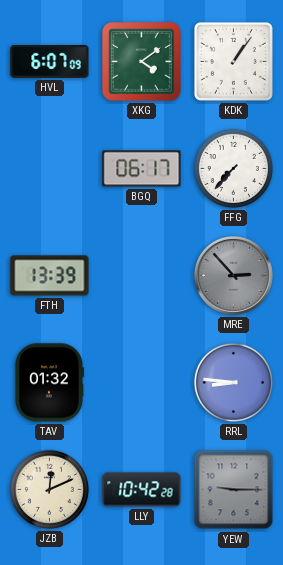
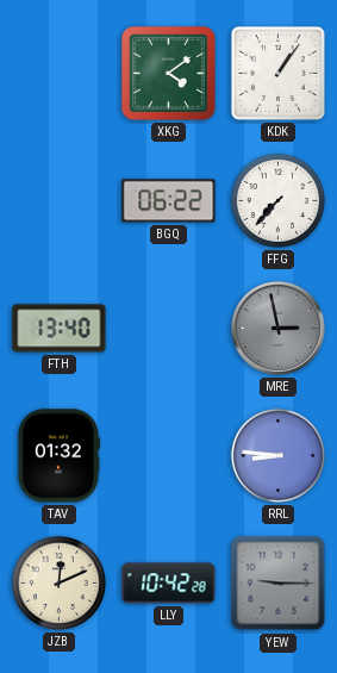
HVL: 6:07 -> none
BGQ: 06:17 -> 06:22
FTH: 13:39 -> 13:40
MRE: 2:53 -> 2:58
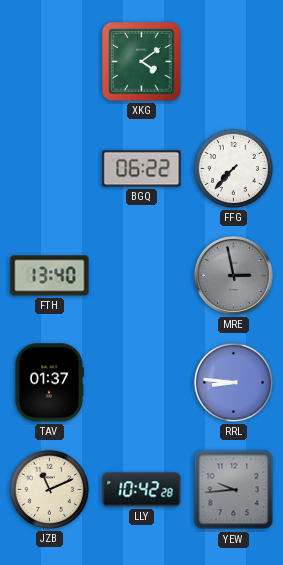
KDK: 1:06 -> none
TAV: 01:32 -> 01:37
JZB: 12:11 -> 11:11
YEW: 9:15 -> 9:44
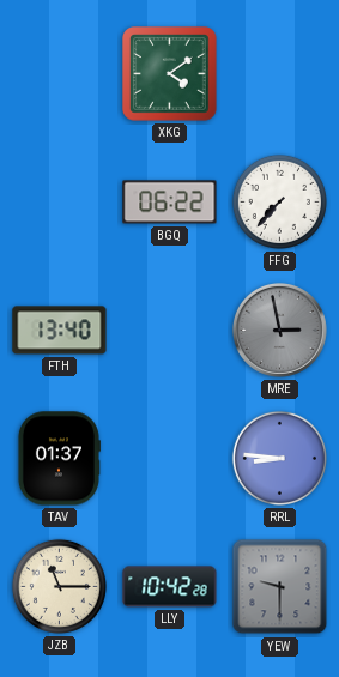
JZB: 11:11 -> 11:15
YEW: 9:44 -> 9:30
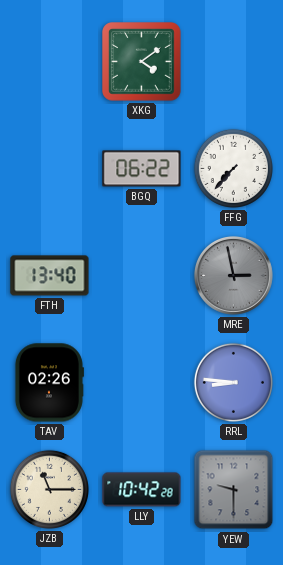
TAV: 01:37 -> 02:26
